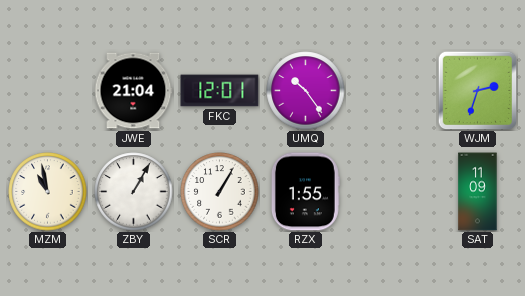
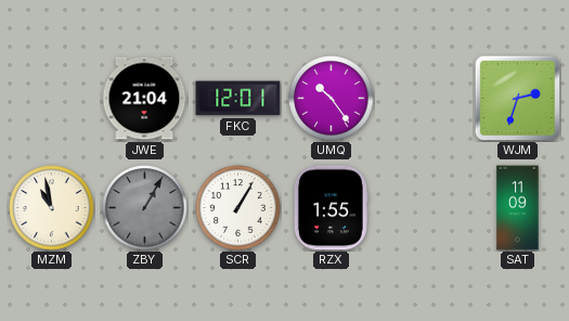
ZBY dial: white -> grey
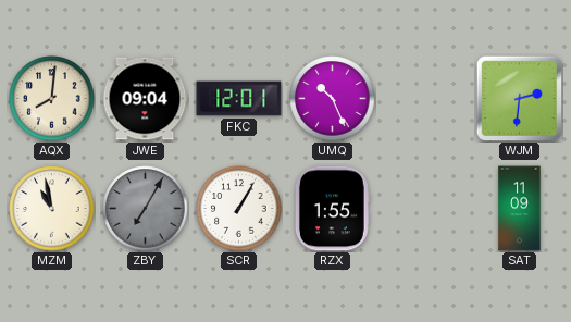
AQX: none -> 8:01
JWE: 21:04 -> 09:04
UMQ: 10:24 -> 10:26
WJM: 2:33 -> 2:31
ZBY: 1:05 -> 7:05
